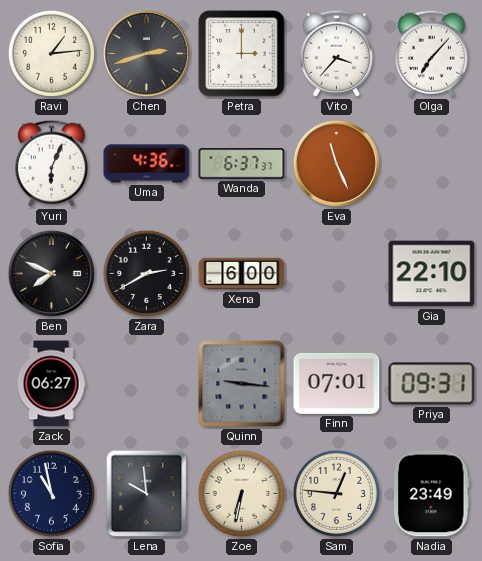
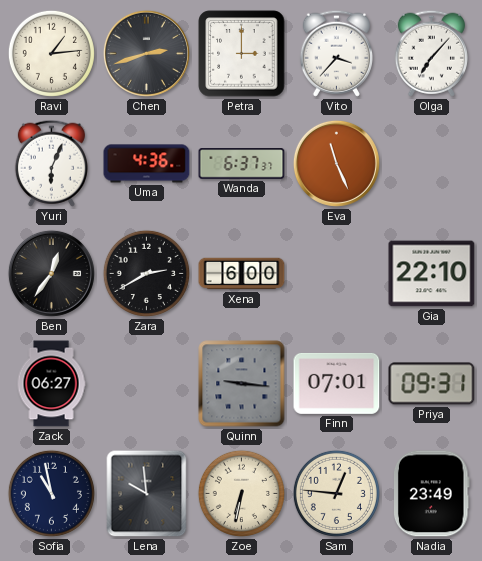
Ben: 7:49 -> 12:36
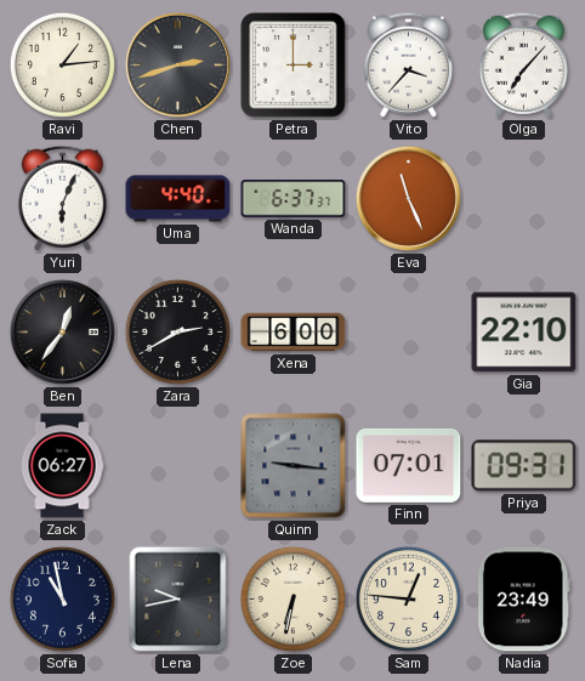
Uma: 4:36 -> 4:40
Lena: 9:59 -> 9:43
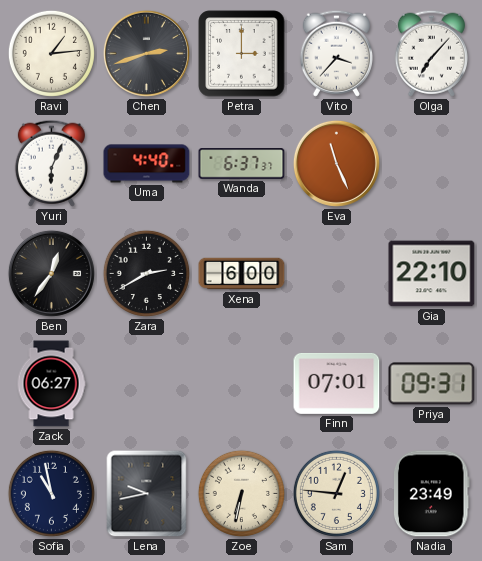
Quinn: 9:16 -> none
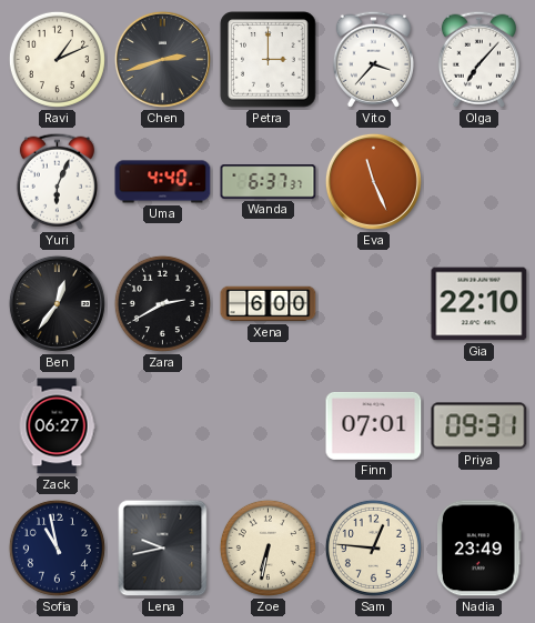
Ravi: 1:14 -> 1:11
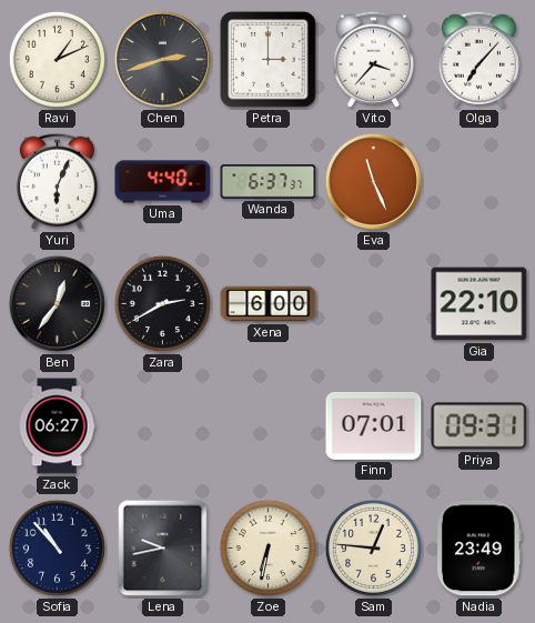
Sofia: 10:58 -> 10:53
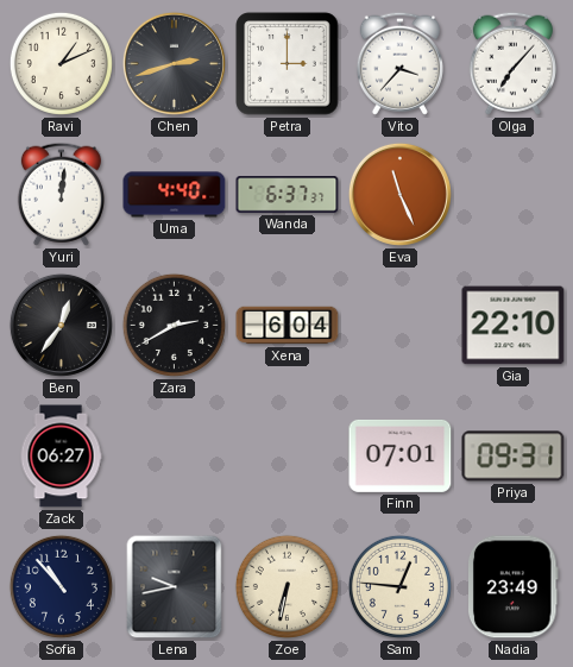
Yuri: 6:04 -> 12:01
Xena: 6:00 -> 6:04
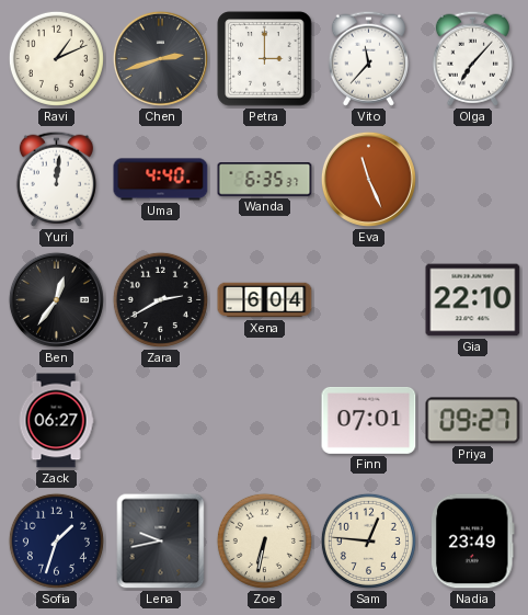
Vito: 3:37 -> 11:37
Wanda: 6:37 -> 6:35
Priya: 09:31 -> 09:27
Sofia: 10:53 -> 1:33
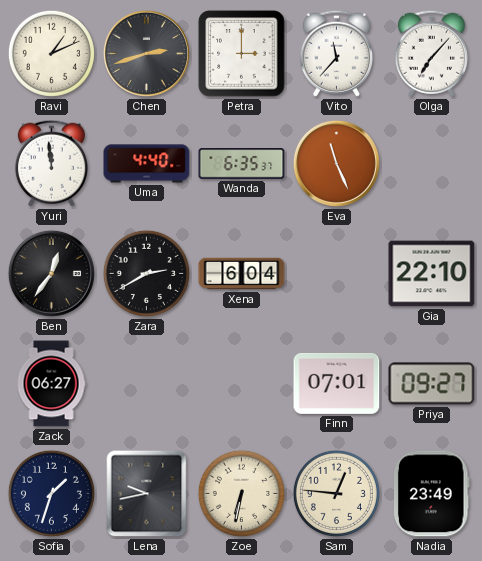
Yuri: 12:01 -> 11:59
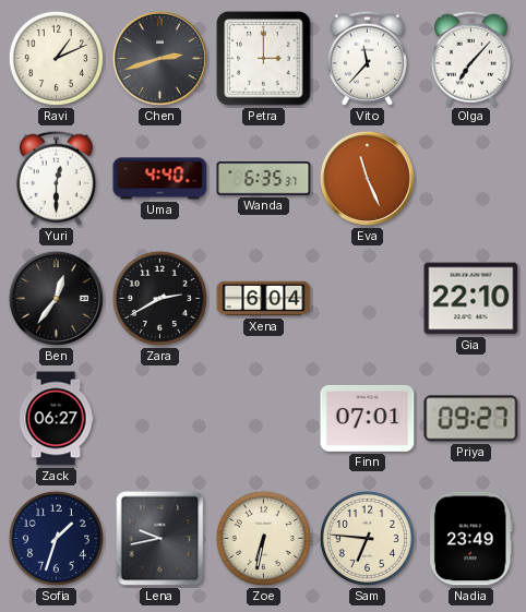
Yuri: 11:59 -> 12:30
Sam: 12:46 -> 6:46
